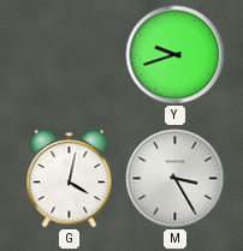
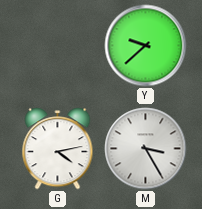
Y: 9:42 -> 9:38
G: 4:02 -> 4:13
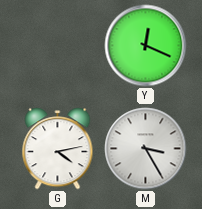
Y: 9:38 -> 12:19
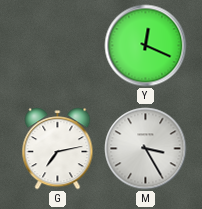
G: 4:13 -> 7:13
